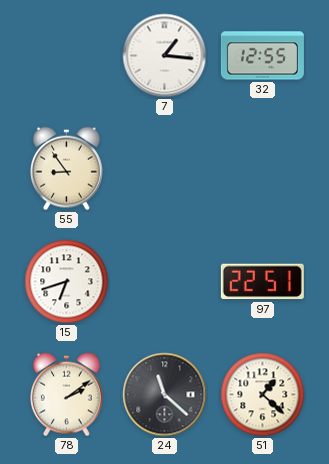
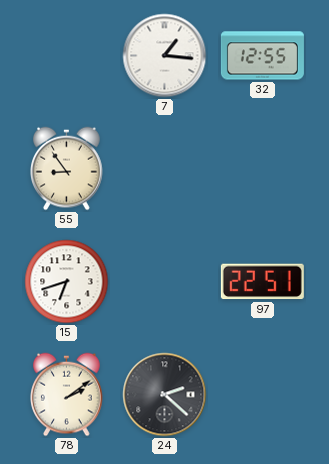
24: 11:22 -> 2:22
51: 1:22 -> none
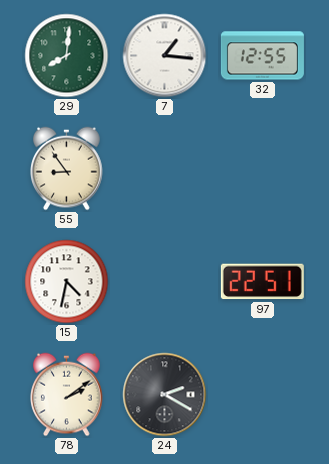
29: none -> 8:01
15: 6:42 -> 4:32
24: 2:22 -> 2:20
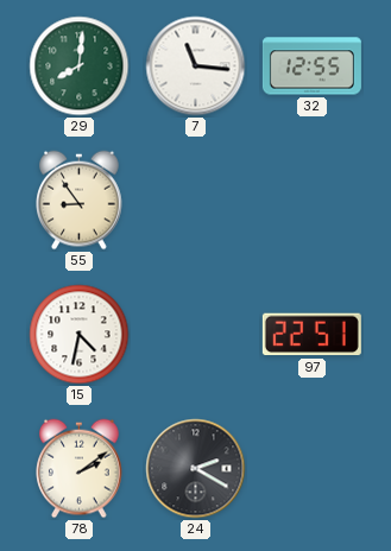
7: 1:16 -> 11:16
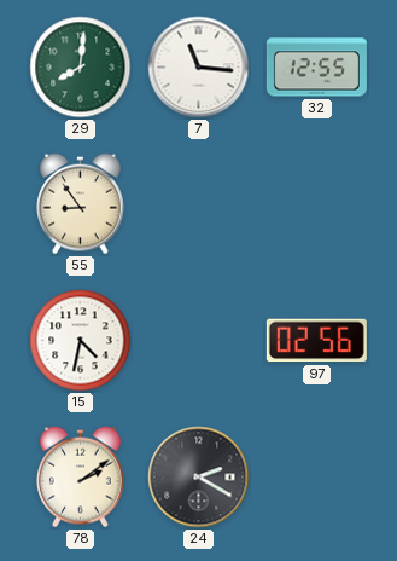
97: 22:51 -> 02:56
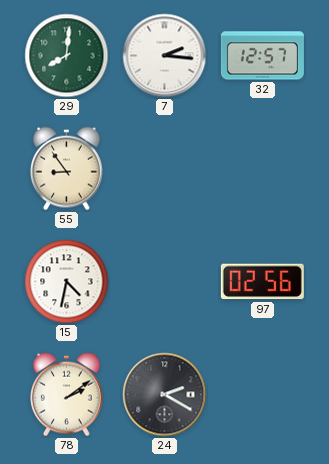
7: 11:16 -> 2:16
32: 12:55 -> 12:57
